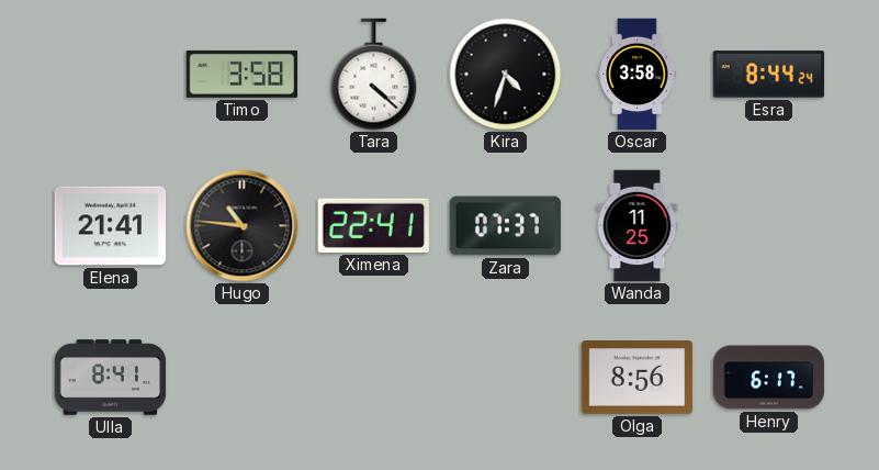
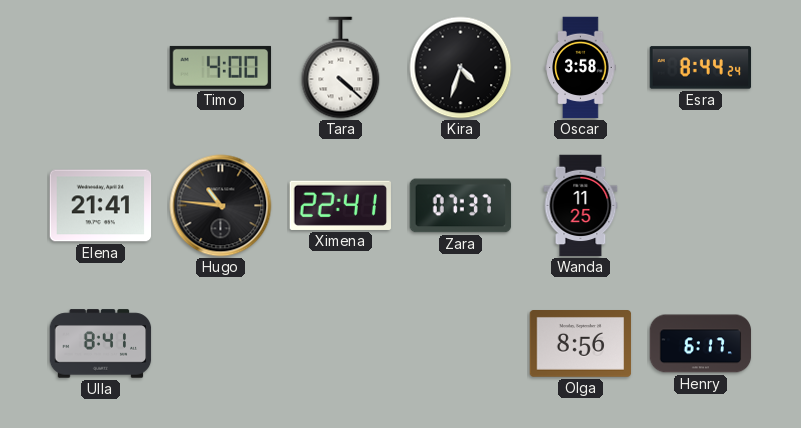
Timo: 3:58 -> 4:00
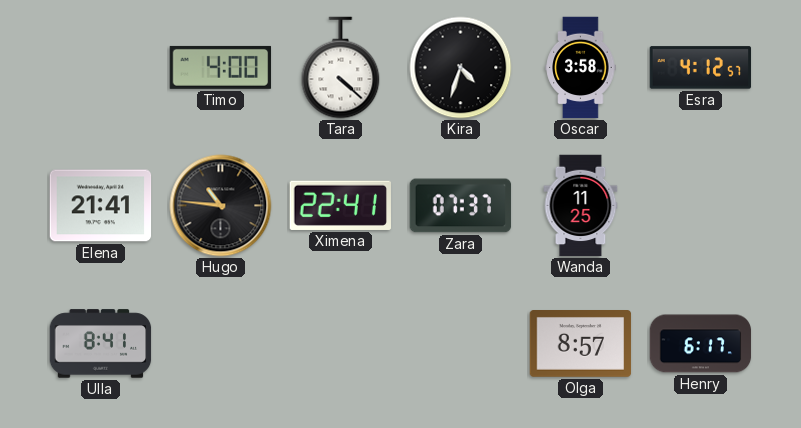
Esra: 8:44 -> 4:12
Olga: 8:56 -> 8:57
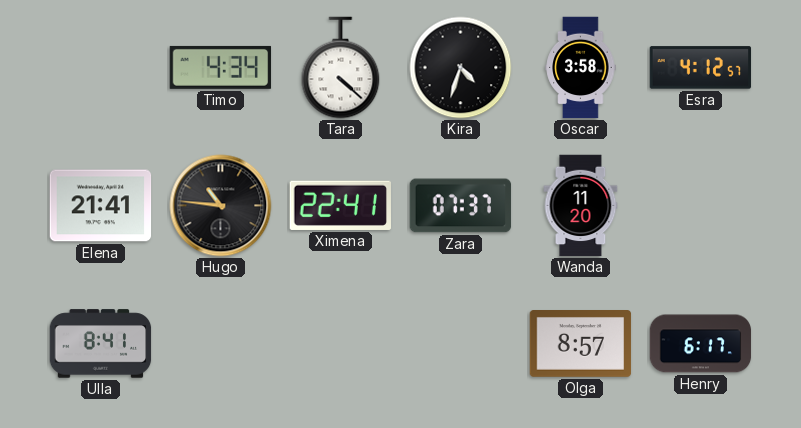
Timo: 4:00 -> 4:34
Wanda: 11:25 -> 11:20
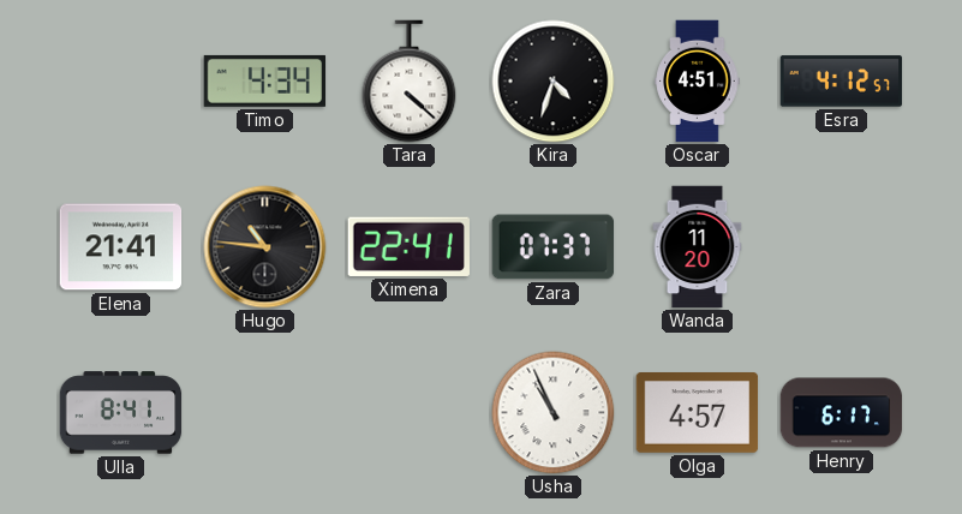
Oscar: 3:58 -> 4:51
Usha: none -> 10:56
Olga: 8:57 -> 4:57
